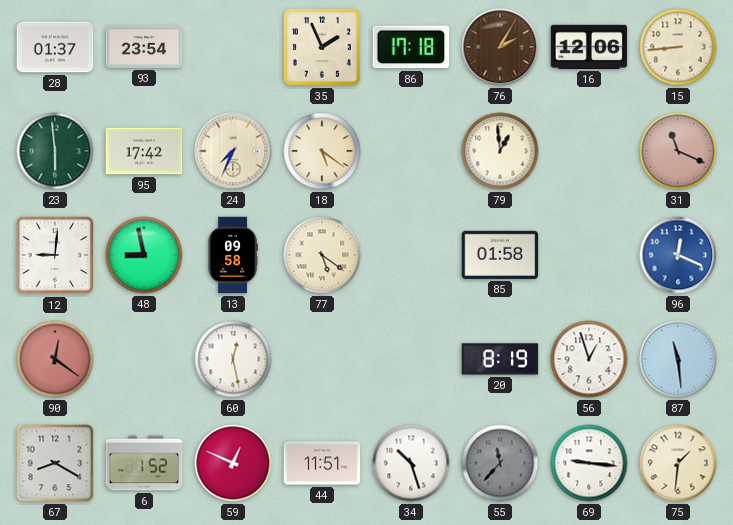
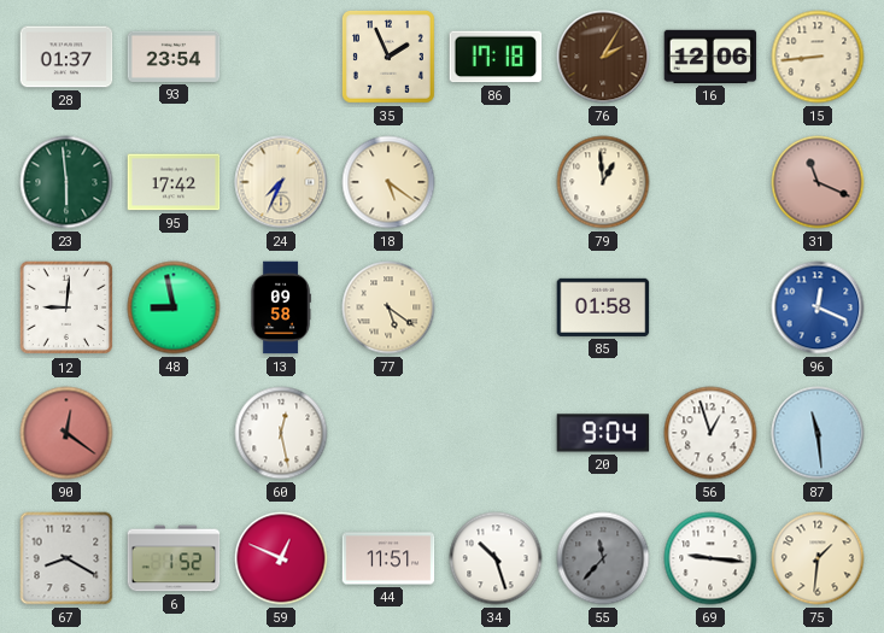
20: 8:19 -> 9:04
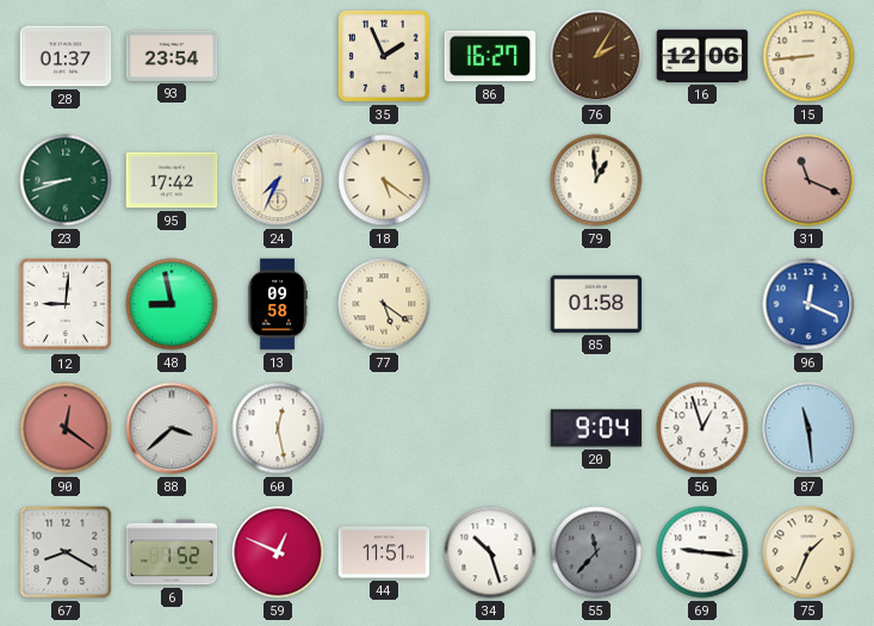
86: 17:18 -> 16:27
23: 5:59 -> 8:42
88: none -> 3:38
75: 1:31 -> 1:34
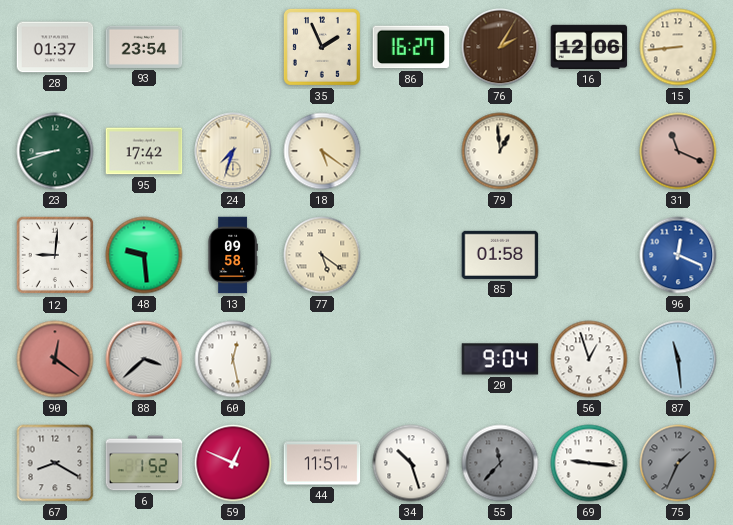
24: 7:34 -> 7:33
48: 8:58 -> 9:29
75 dial: cream -> grey
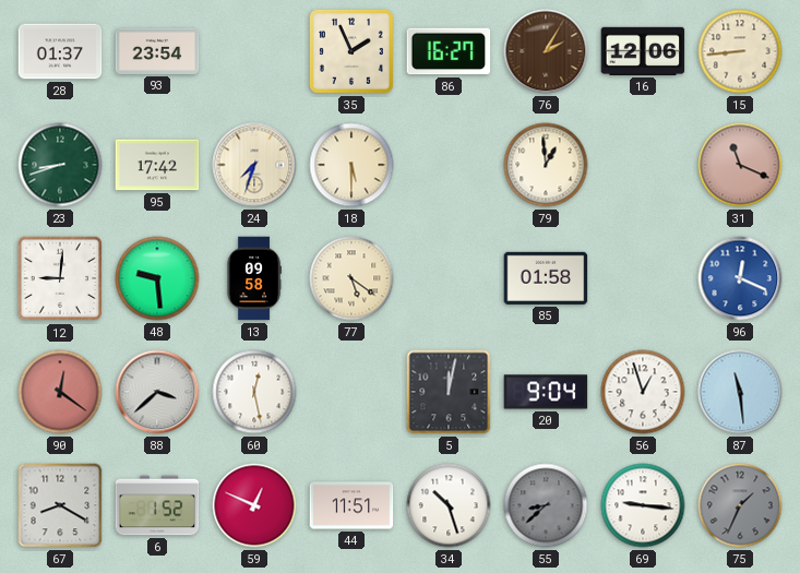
18: 5:21 -> 5:30
5: none -> 12:02
55: 11:37 -> 8:38
